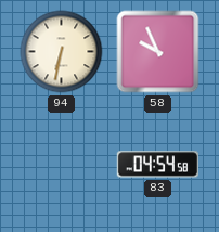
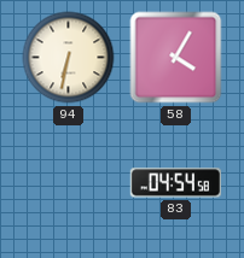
58: 9:56 -> 4:05
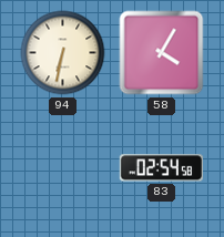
83: 04:54 -> 02:54
